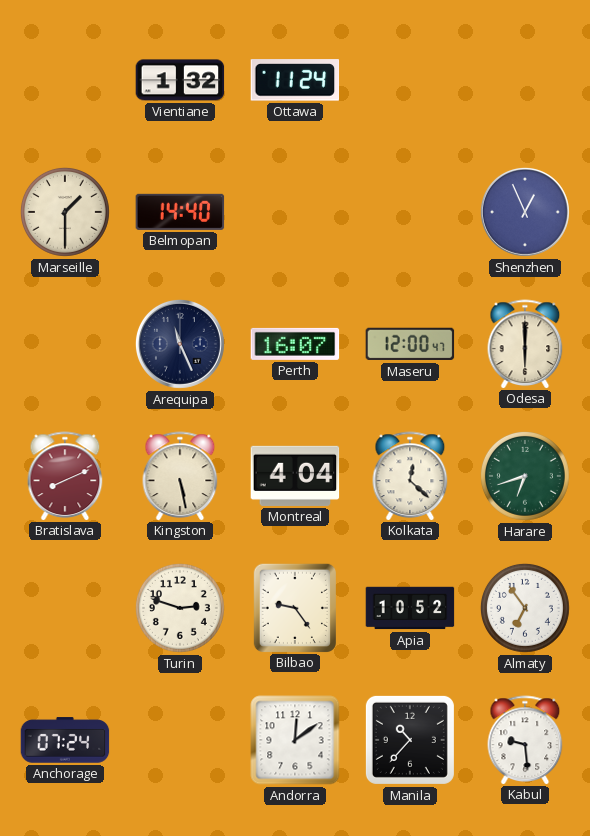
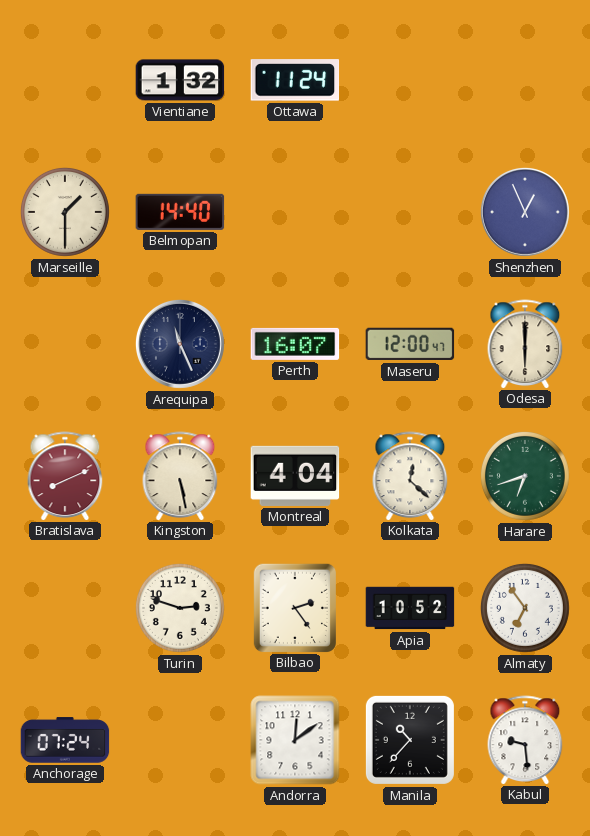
Bilbao: 9:24 -> 2:24
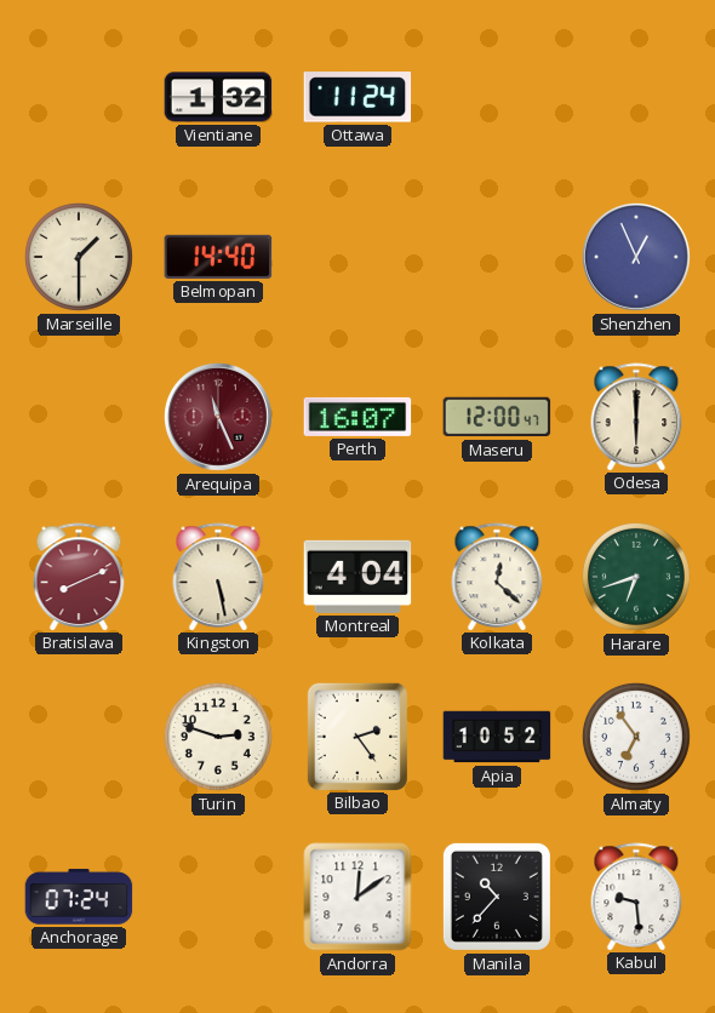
Arequipa dial: navy -> burgundy
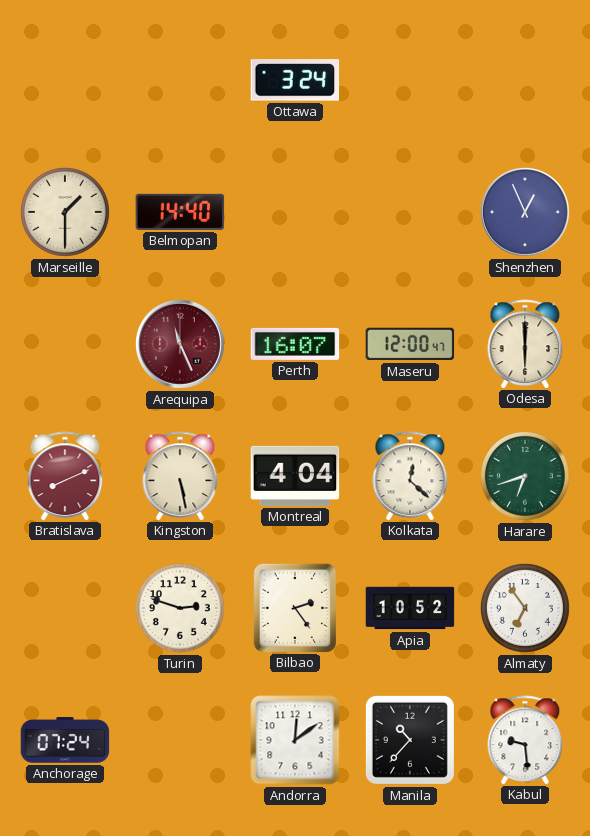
Vientiane: 1:32 -> none
Ottawa: 11:24 -> 3:24
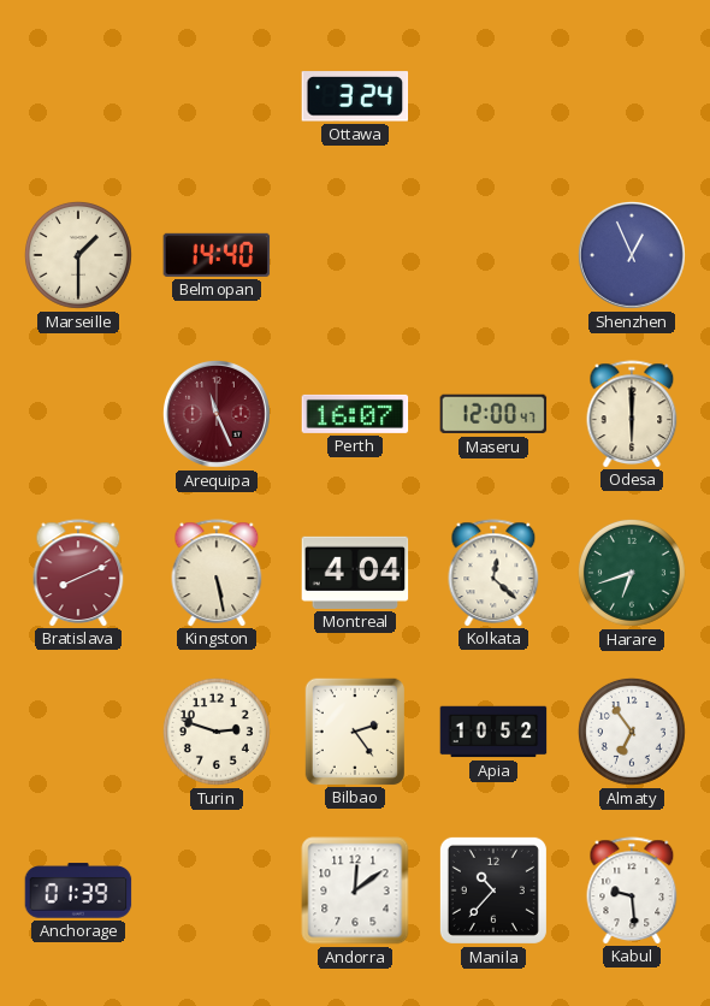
Anchorage: 07:24 -> 01:39
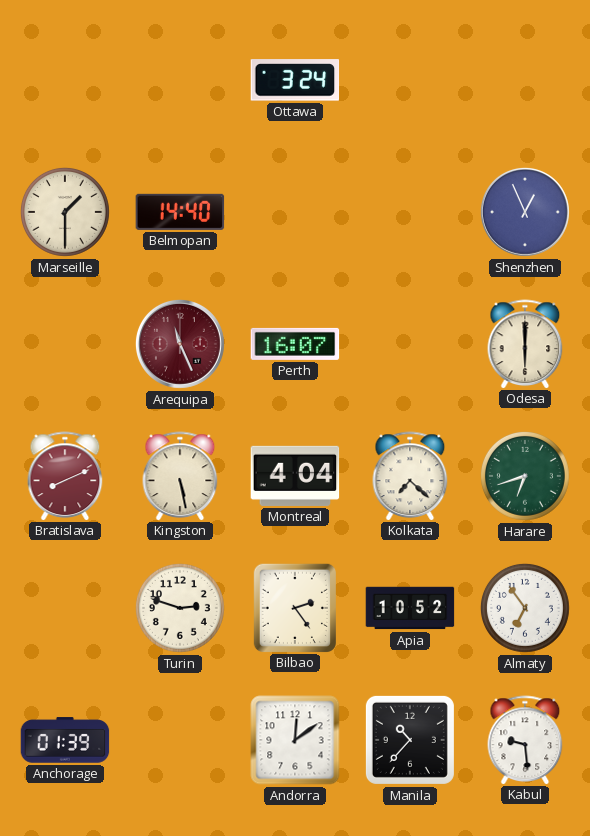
Maseru: 12:00 -> none
Kolkata: 12:22 -> 7:22
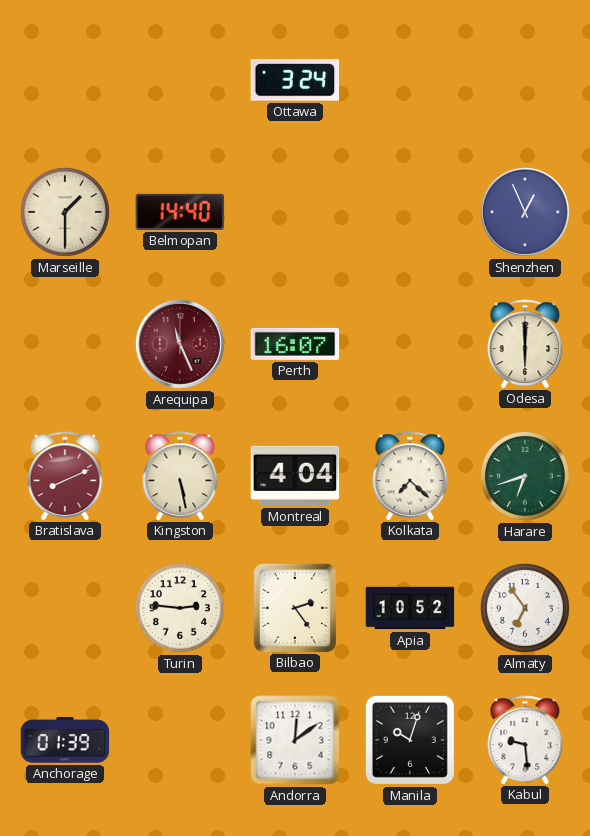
Turin: 2:48 -> 2:46
Manila: 10:37 -> 10:03
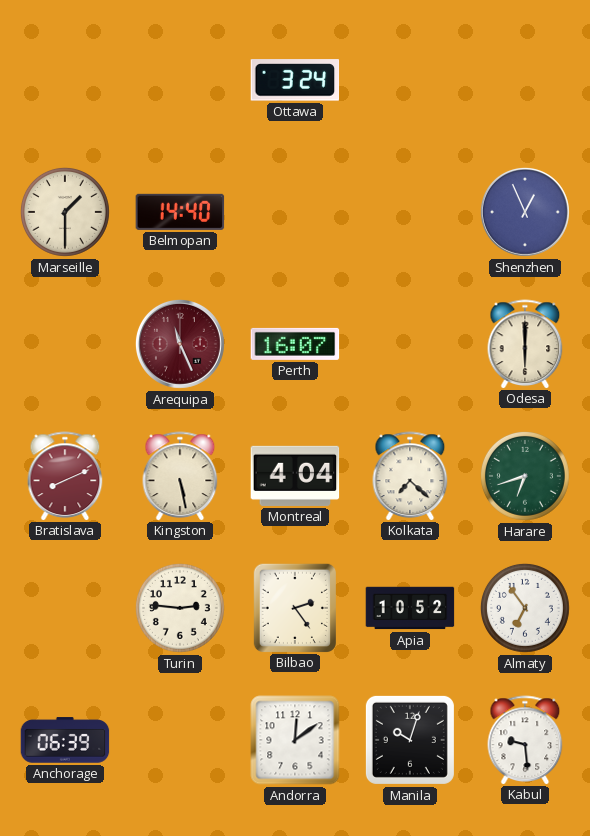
Anchorage: 01:39 -> 06:39
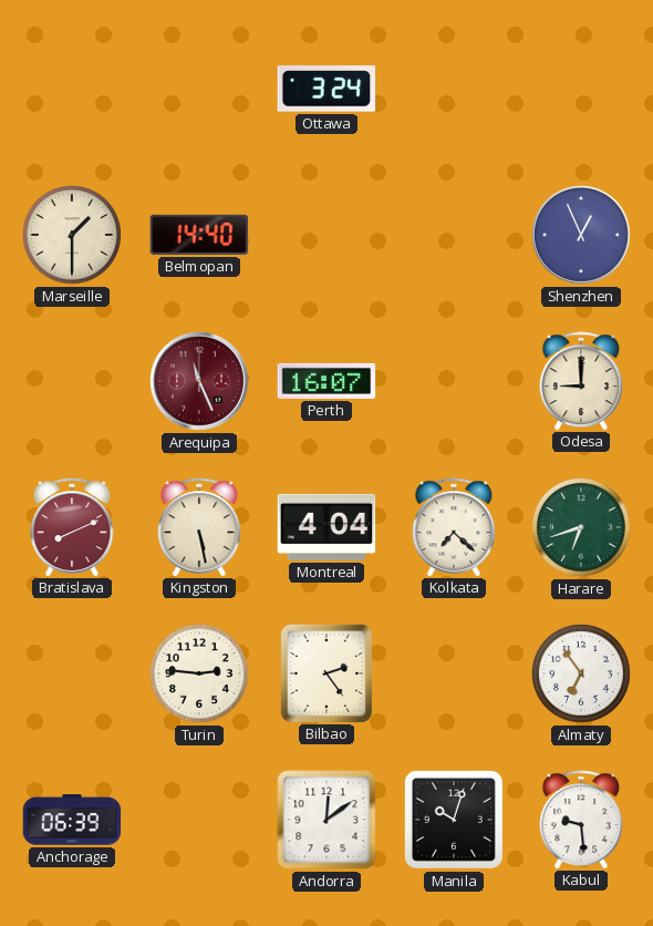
Odesa: 6:00 -> 9:00
Apia: 10:52 -> none
